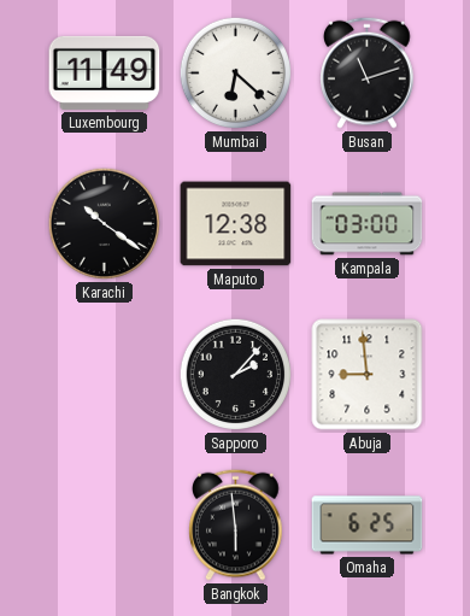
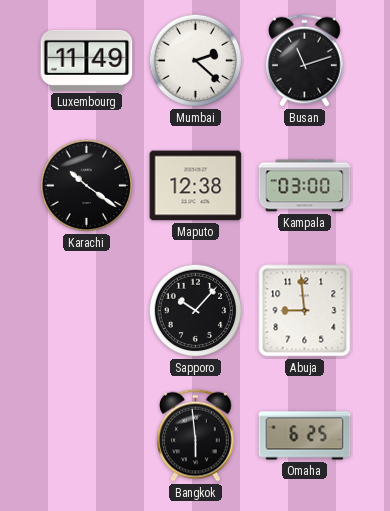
Mumbai: 6:22 -> 2:22
Sapporo: 2:07 -> 10:07
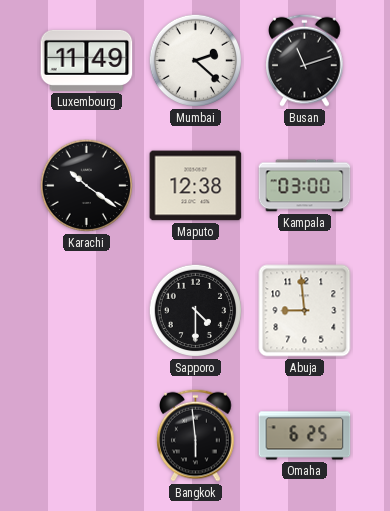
Sapporo: 10:07 -> 4:30
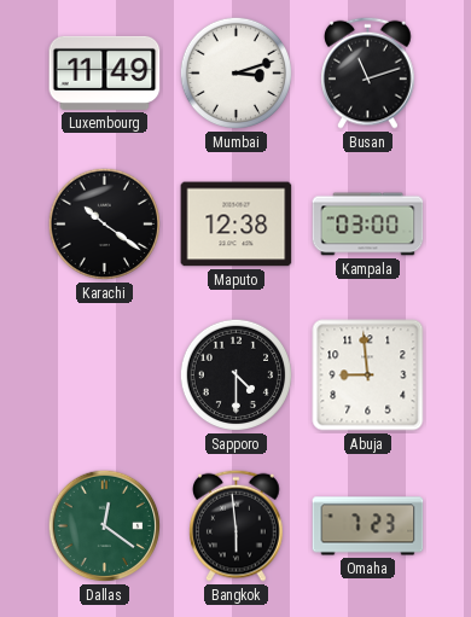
Mumbai: 2:22 -> 3:12
Dallas: none -> 12:21
Omaha: 6:25 -> 7:23
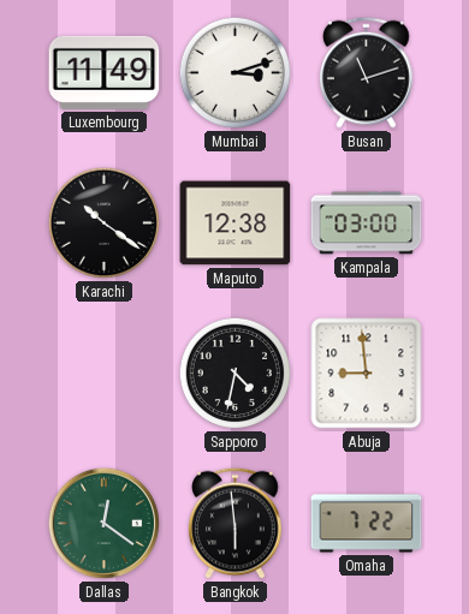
Sapporo: 4:30 -> 4:32
Omaha: 7:23 -> 7:22
